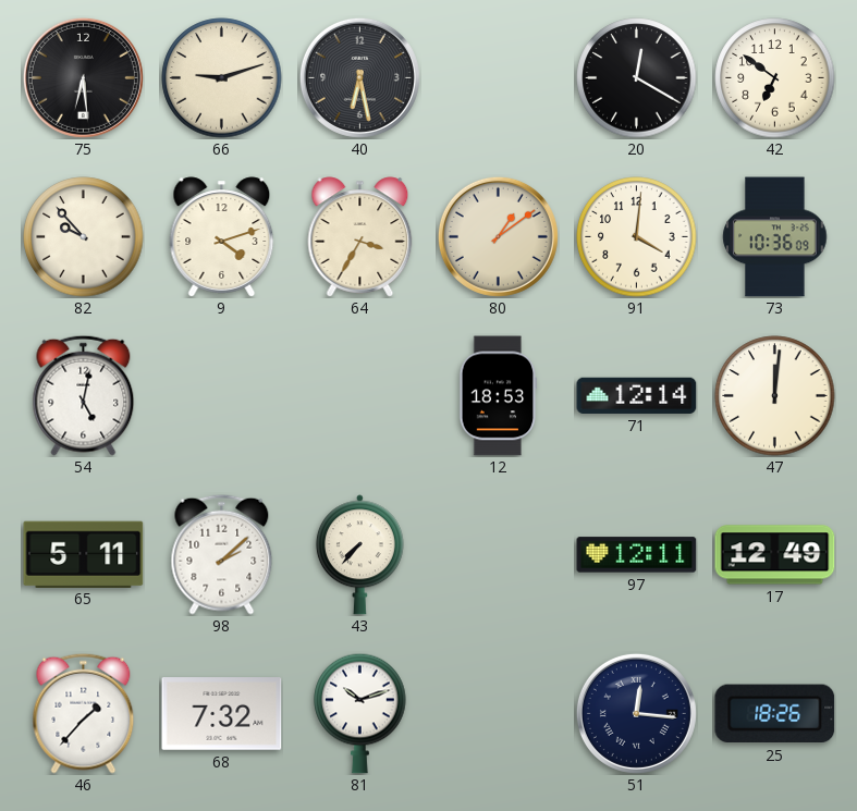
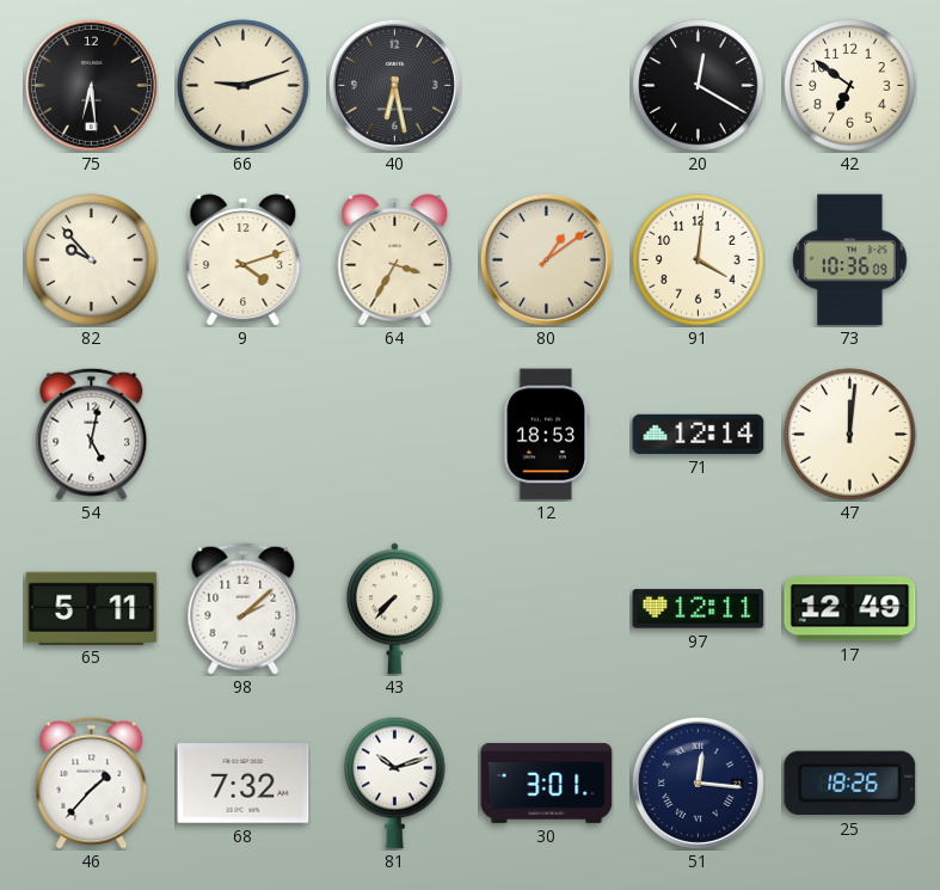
30: none -> 3:01
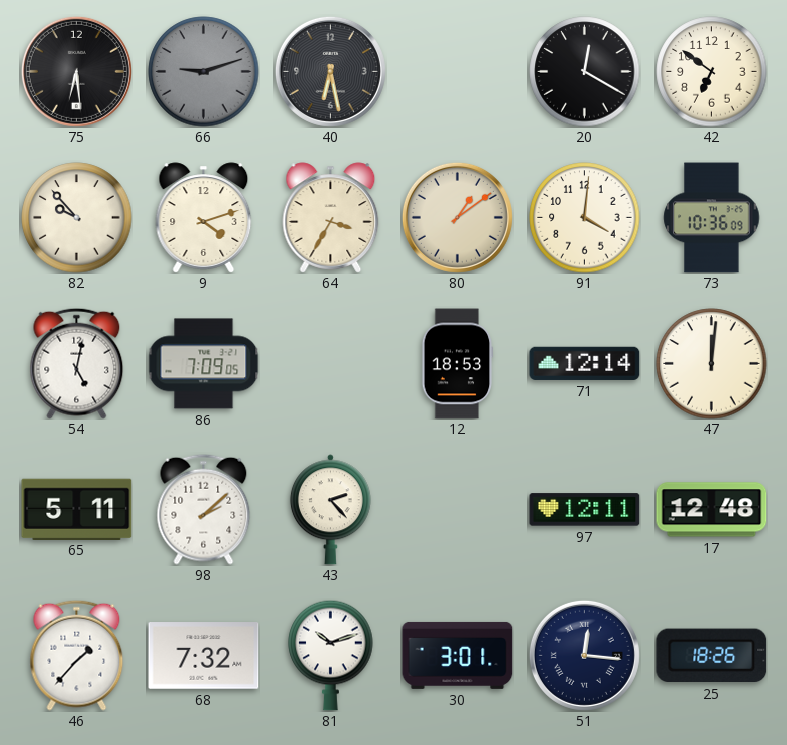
66 dial: cream -> grey
86: none -> 7:09
43: 7:37 -> 2:23
17: 12:49 -> 12:48
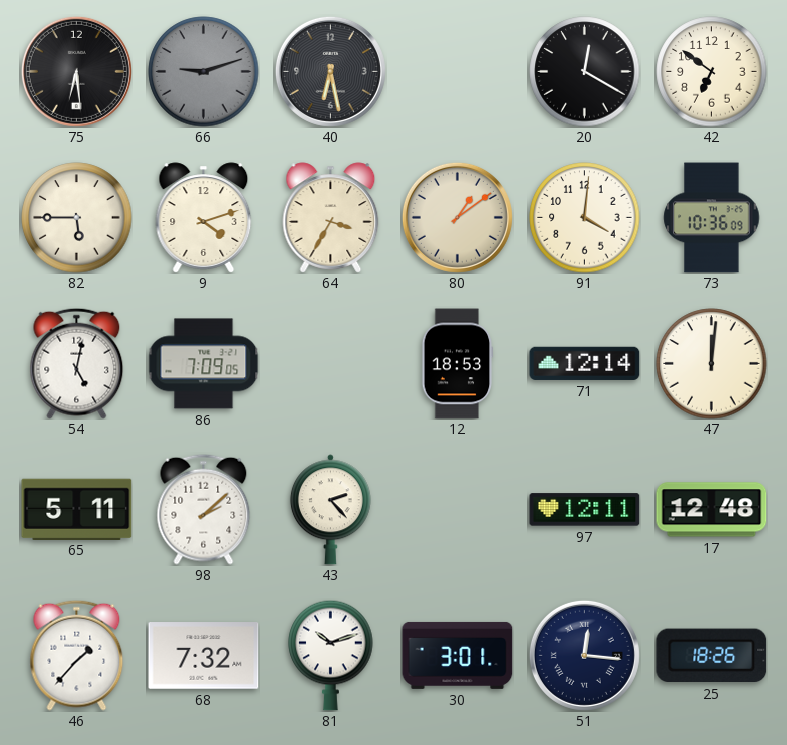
82: 9:53 -> 5:45
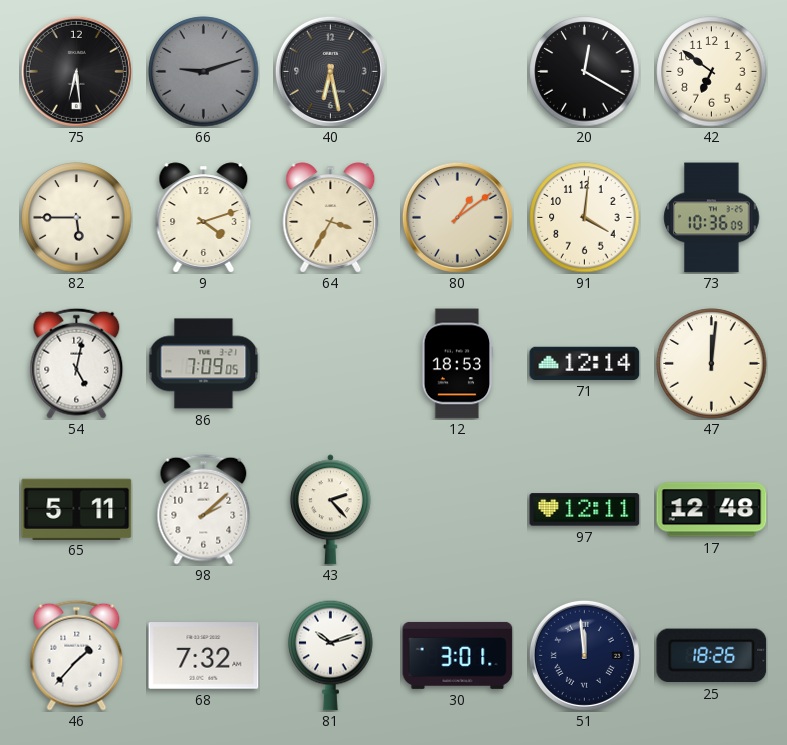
51: 12:16 -> 11:59
